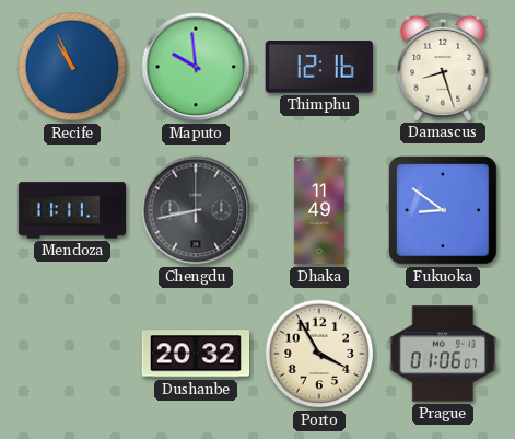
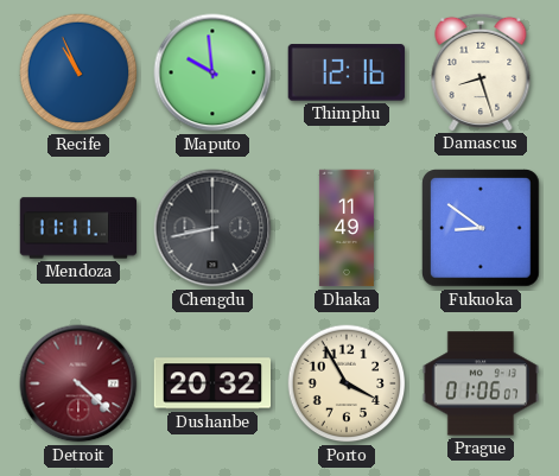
Detroit: none -> 4:22
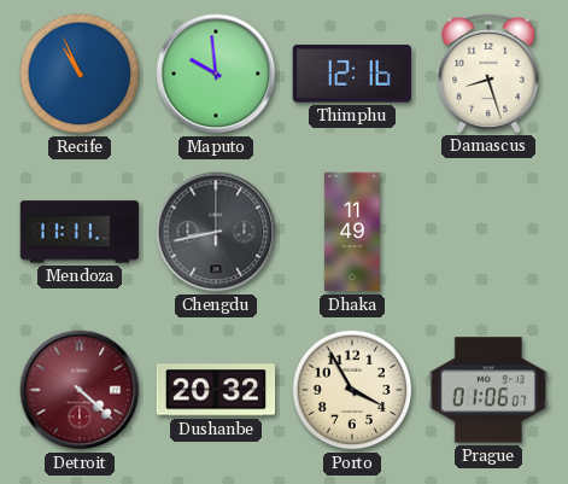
Fukuoka: 8:51 -> none
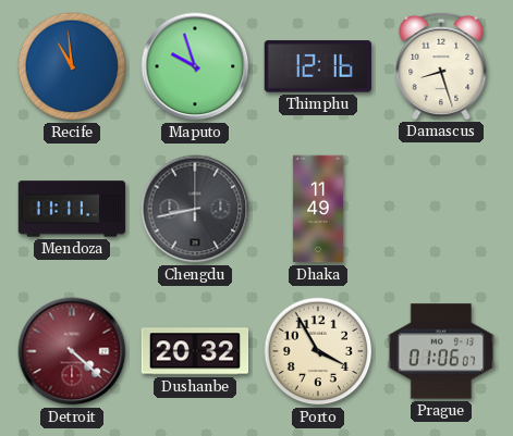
Recife: 10:56 -> 10:59
Maputo: 9:59 -> 9:57
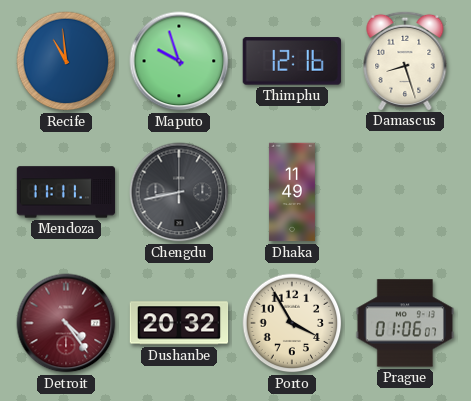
Detroit: 4:22 -> 4:24
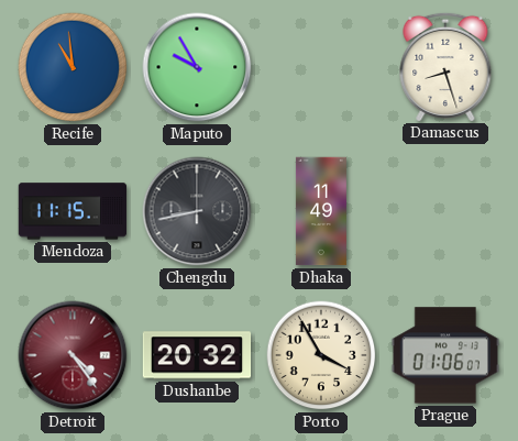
Maputo: 9:57 -> 9:55
Thimphu: 12:16 -> none
Mendoza: 11:11 -> 11:15
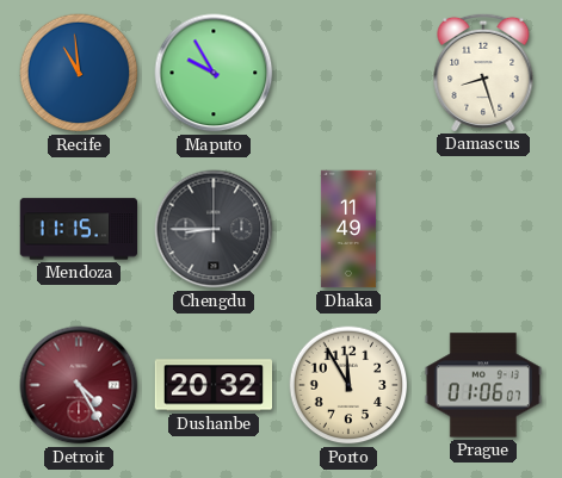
Chengdu: 8:43 -> 8:45
Detroit: 4:24 -> 4:25
Porto: 3:55 -> 11:55
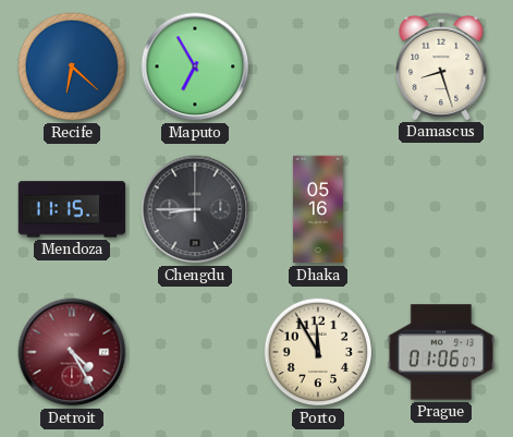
Recife: 10:59 -> 6:22
Maputo: 9:55 -> 6:55
Dhaka: 11:49 -> 05:16
Dushanbe: 20:32 -> none
